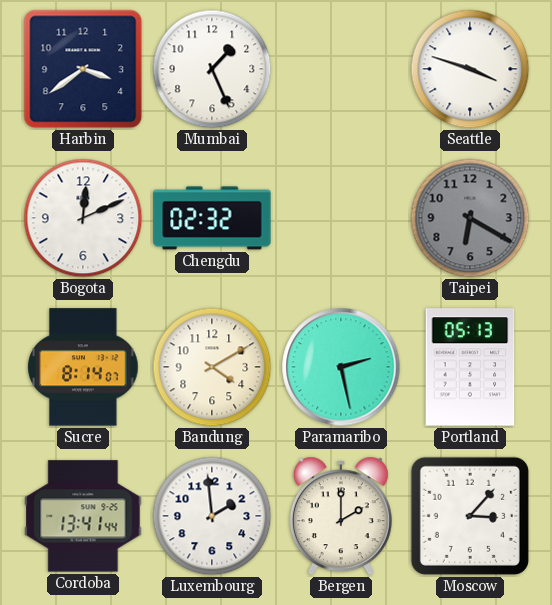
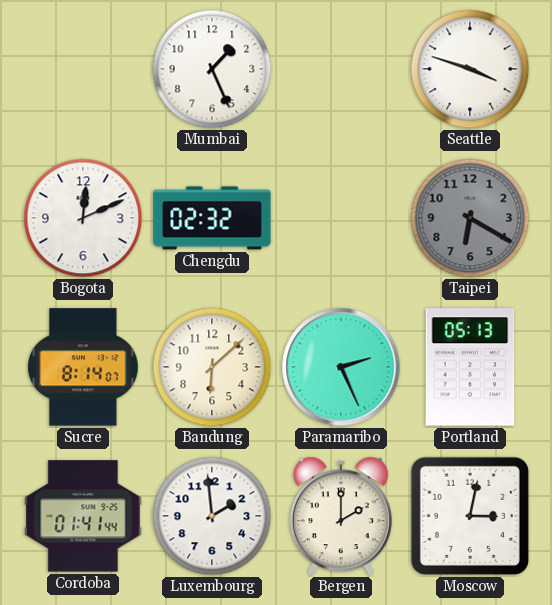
Harbin: 3:39 -> none
Bandung: 4:10 -> 6:08
Paramaribo: 2:28 -> 2:26
Cordoba: 13:41 -> 01:41
Moscow: 3:07 -> 3:02
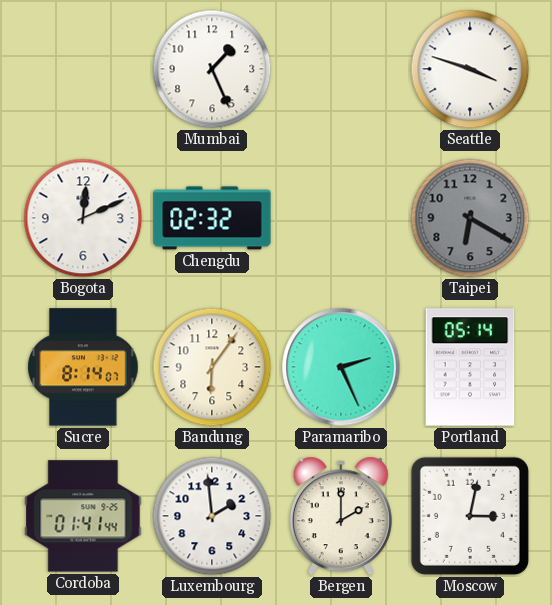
Bandung: 6:08 -> 6:06
Portland: 05:13 -> 05:14
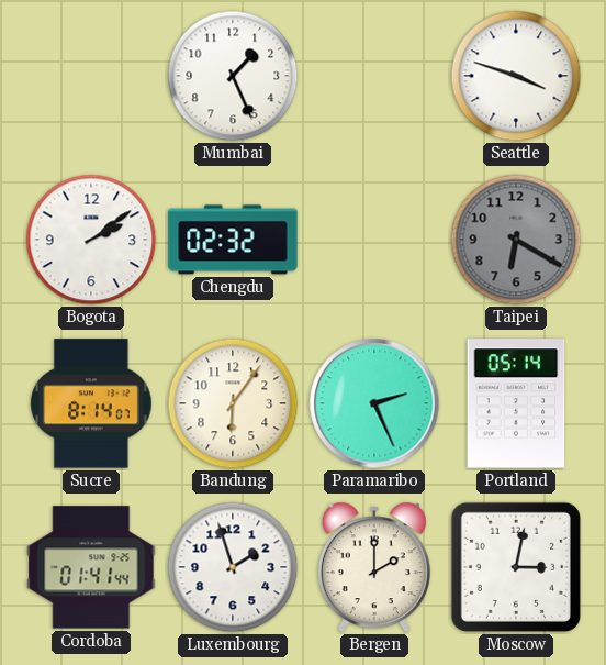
Bogota: 12:11 -> 2:09
Luxembourg: 1:59 -> 1:57
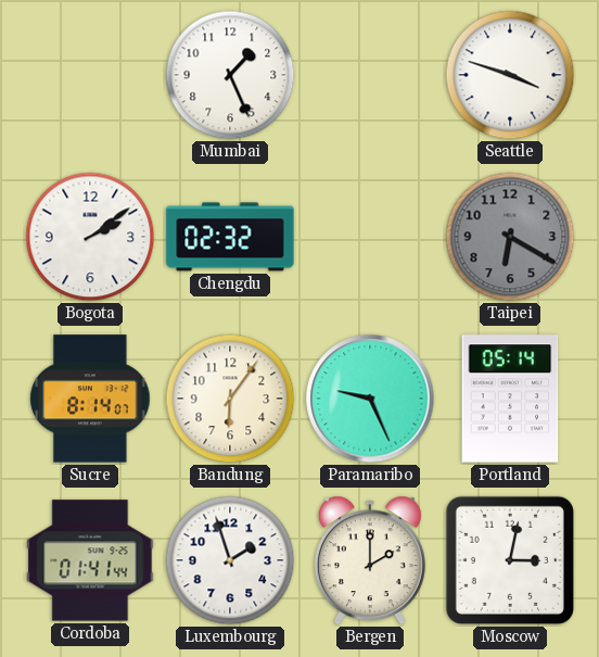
Paramaribo: 2:26 -> 9:26
